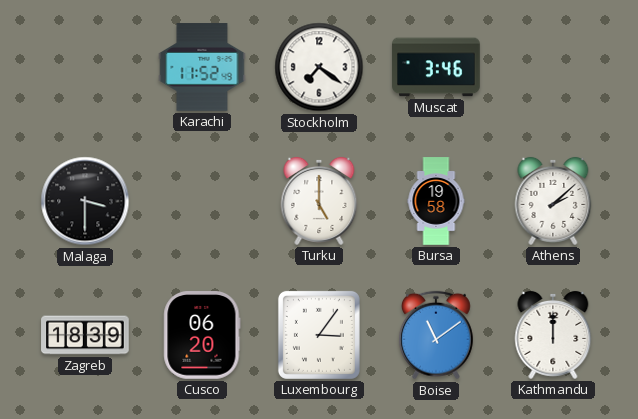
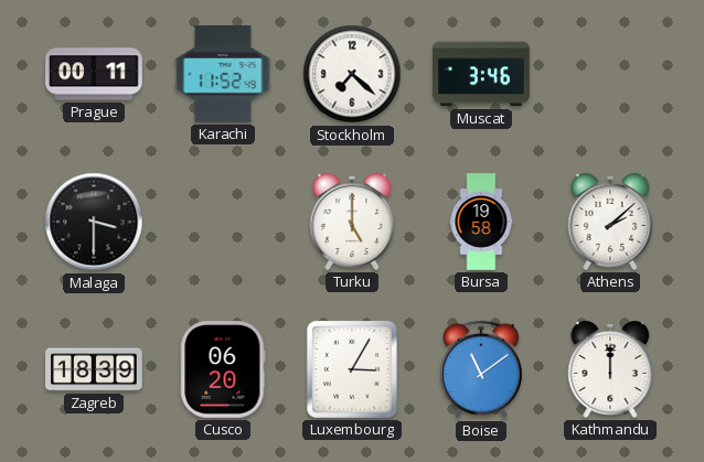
Prague: none -> 00:11
Stockholm: 7:21 -> 7:22
Luxembourg: 3:06 -> 3:05
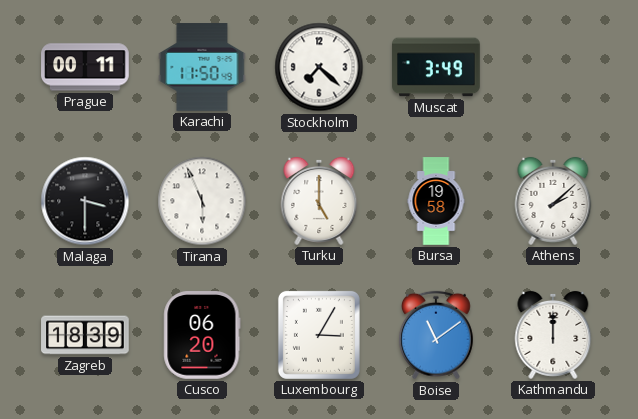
Karachi: 11:52 -> 11:50
Muscat: 3:46 -> 3:49
Tirana: none -> 5:56
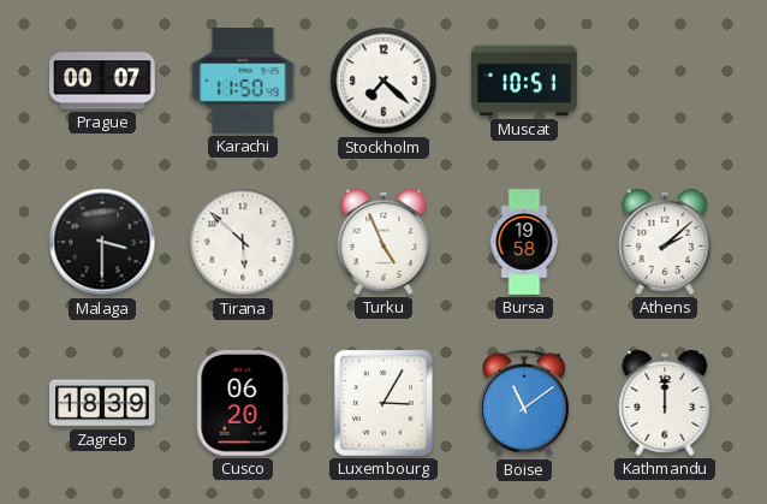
Prague: 00:11 -> 00:07
Muscat: 3:49 -> 10:51
Tirana: 5:56 -> 5:52
Turku: 5:00 -> 4:56
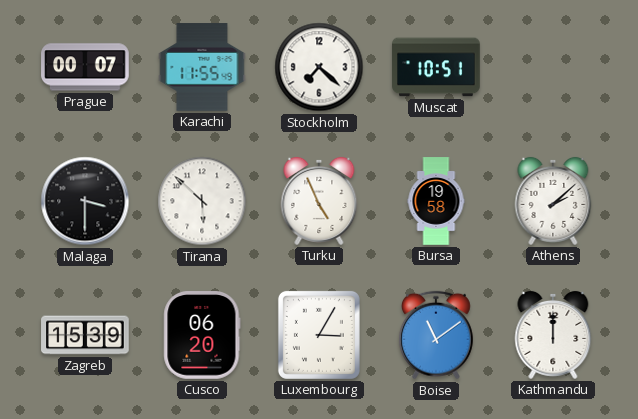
Karachi: 11:50 -> 11:55
Zagreb: 18:39 -> 15:39
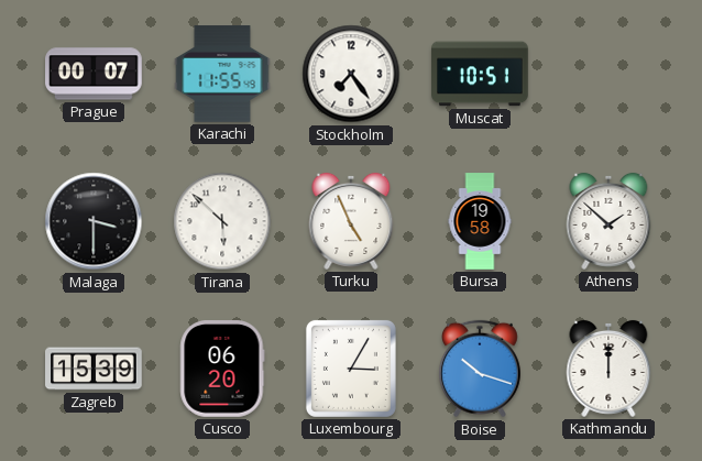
Stockholm: 7:22 -> 7:24
Athens: 2:08 -> 1:52
Boise: 11:09 -> 10:18
